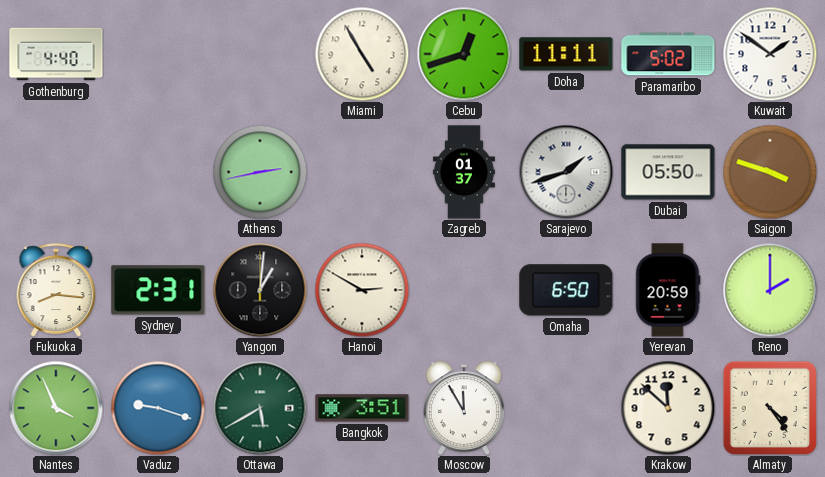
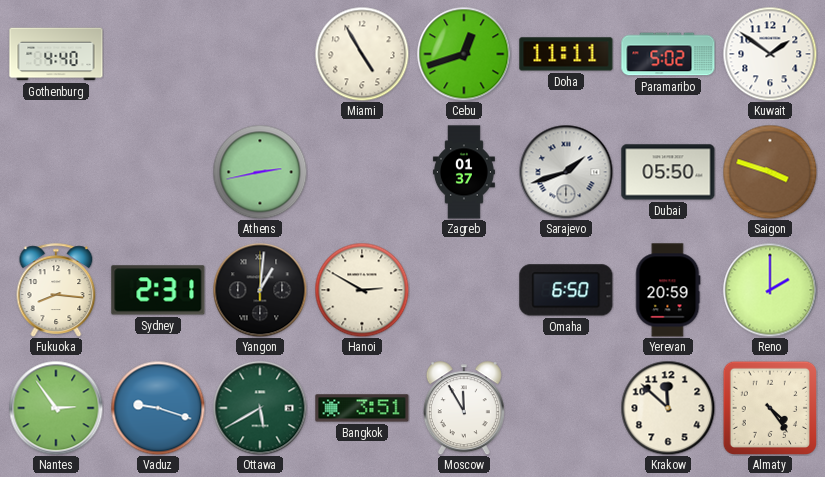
Nantes: 3:56 -> 2:54
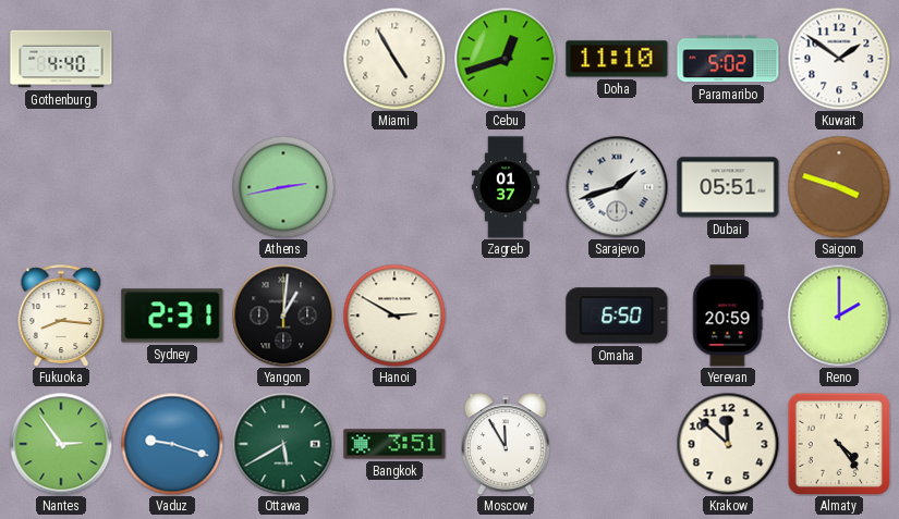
Doha: 11:11 -> 11:10
Dubai: 05:50 -> 05:51
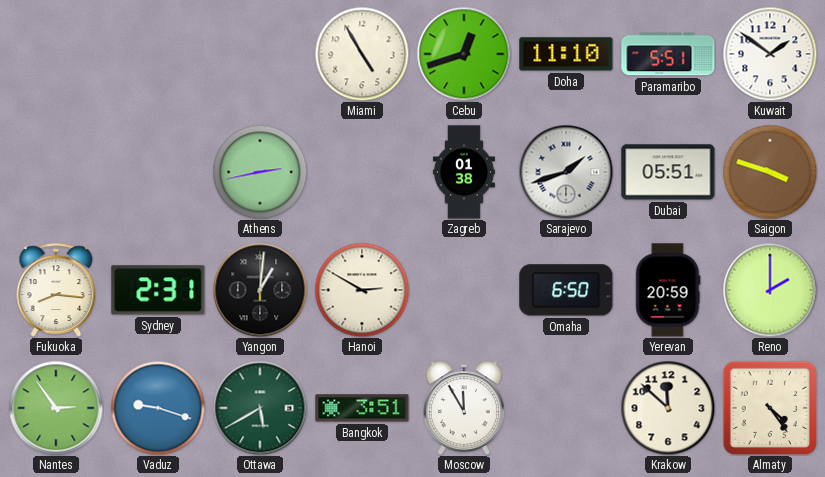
Gothenburg: 4:40 -> none
Paramaribo: 5:02 -> 5:51
Zagreb: 01:37 -> 01:38
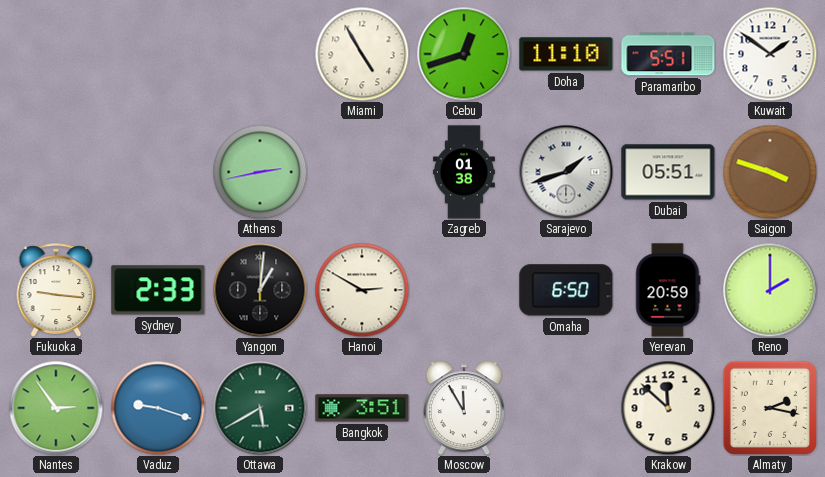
Fukuoka: 8:16 -> 9:16
Sydney: 2:31 -> 2:33
Almaty: 4:24 -> 2:17
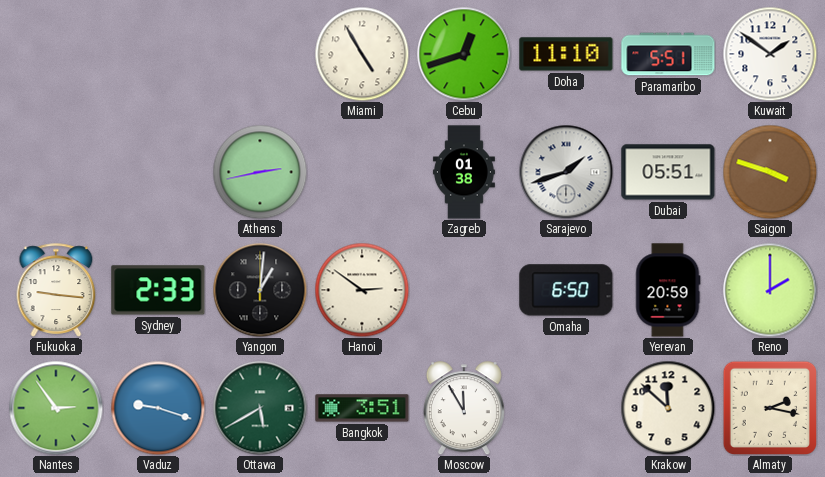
Hanoi: 2:50 -> 2:51
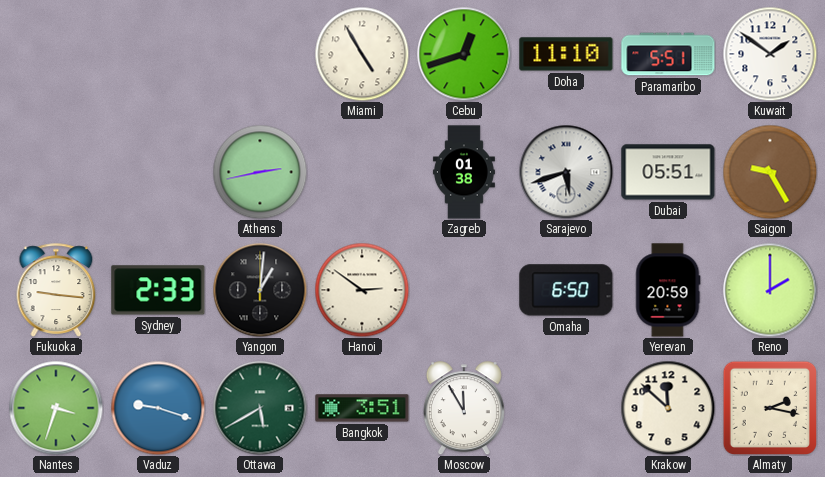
Sarajevo: 1:42 -> 5:42
Saigon: 3:48 -> 9:25
Nantes: 2:54 -> 3:33
